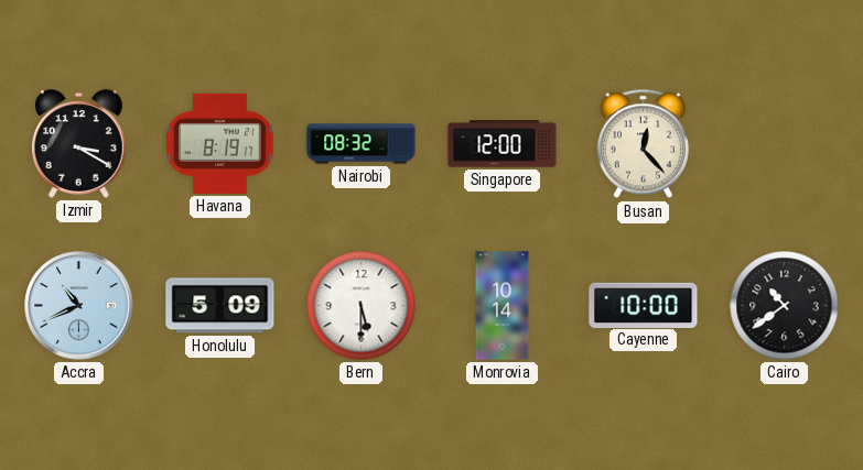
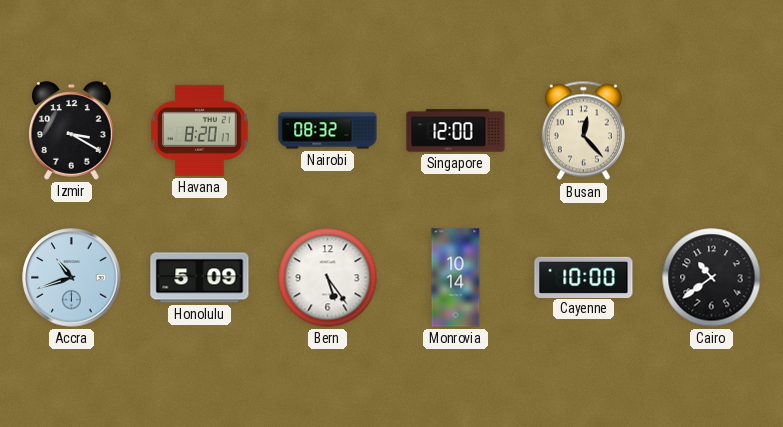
Havana: 8:19 -> 8:20
Accra: 10:41 -> 10:42
Bern: 5:30 -> 5:24
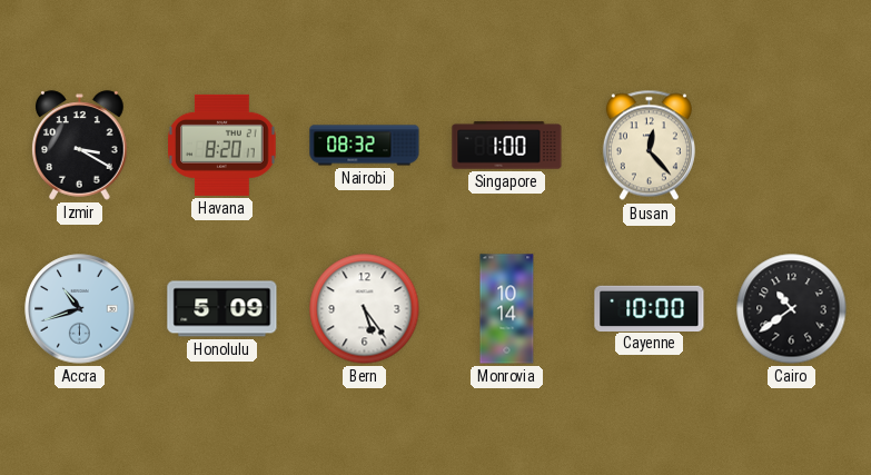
Singapore: 12:00 -> 1:00
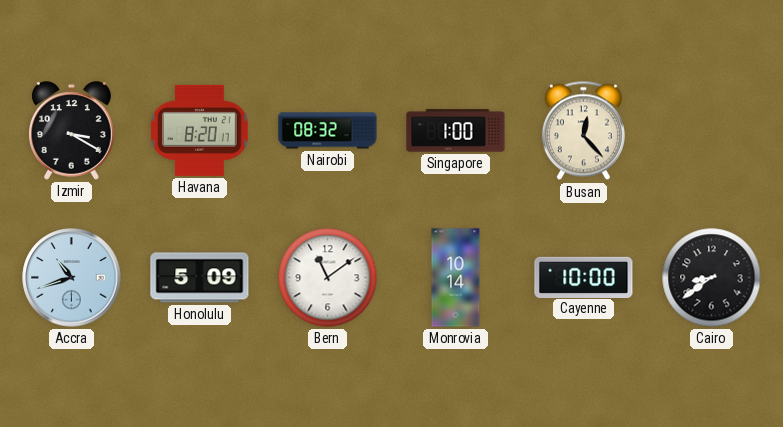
Bern: 5:24 -> 11:09
Cairo: 10:39 -> 8:39
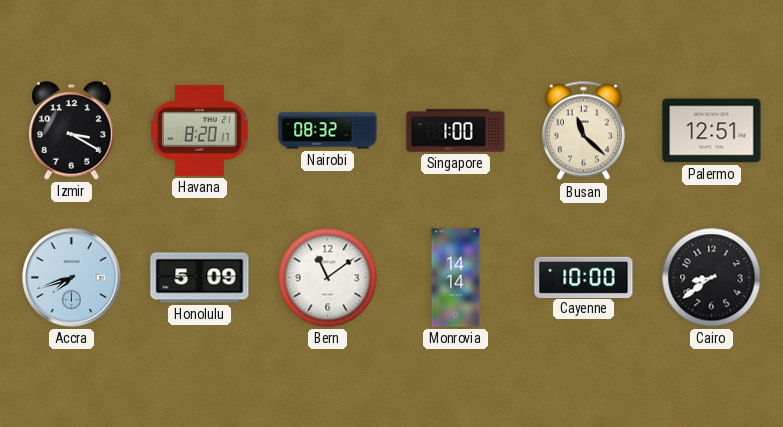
Busan: 12:23 -> 11:22
Palermo: none -> 12:51
Accra: 10:42 -> 7:42
Monrovia: 10:14 -> 14:14
